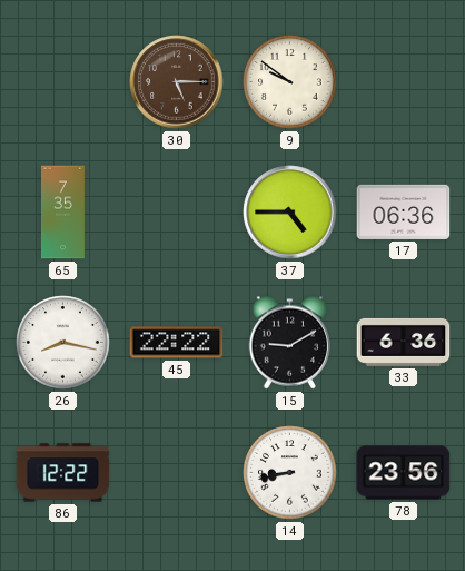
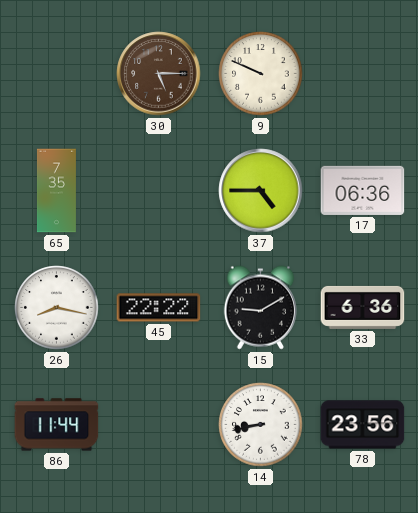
9: 9:51 -> 9:49
86: 12:22 -> 11:44
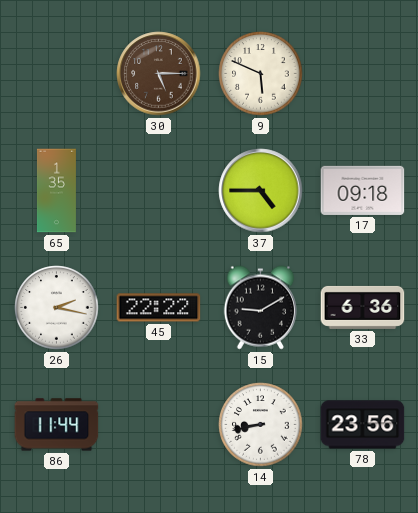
9: 9:49 -> 5:49
65: 7:35 -> 1:35
17: 06:36 -> 09:18
26: 8:17 -> 2:17
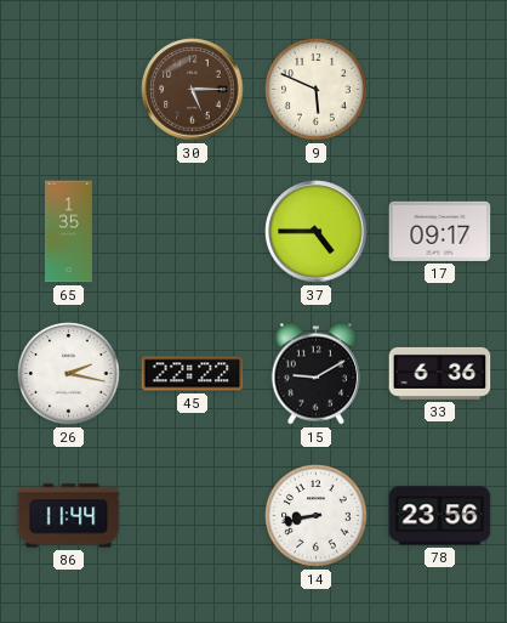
17: 09:18 -> 09:17
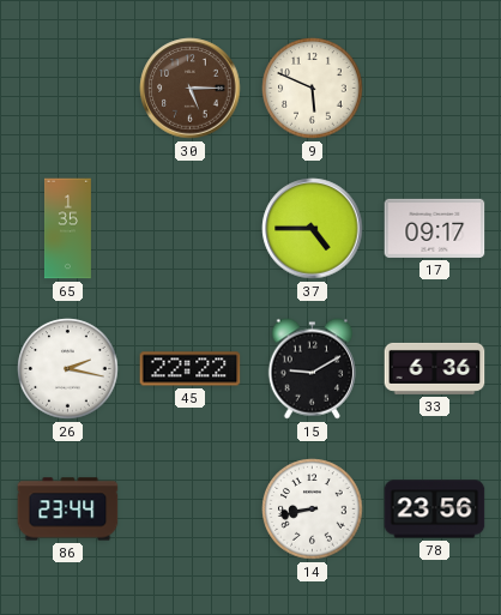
86: 11:44 -> 23:44
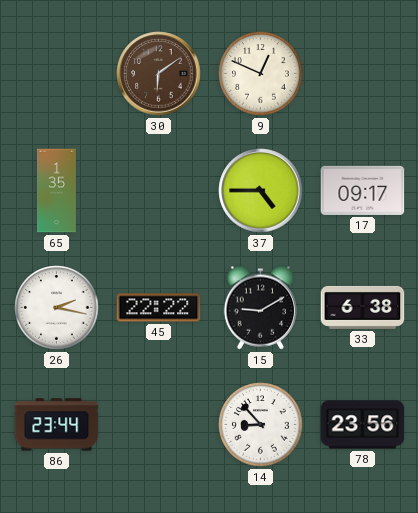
30: 5:15 -> 6:09
9: 5:49 -> 12:49
33: 6:36 -> 6:38
14: 8:43 -> 8:53
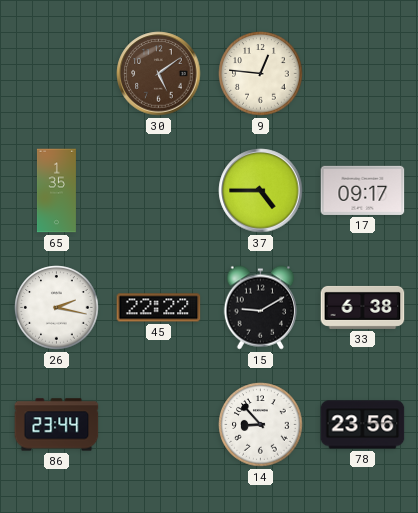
30: 6:09 -> 5:09
9: 12:49 -> 12:46
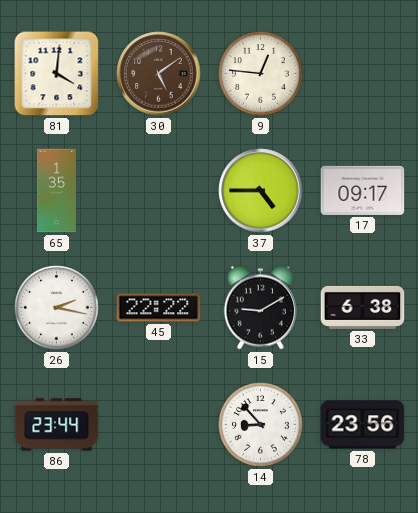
81: none -> 4:01
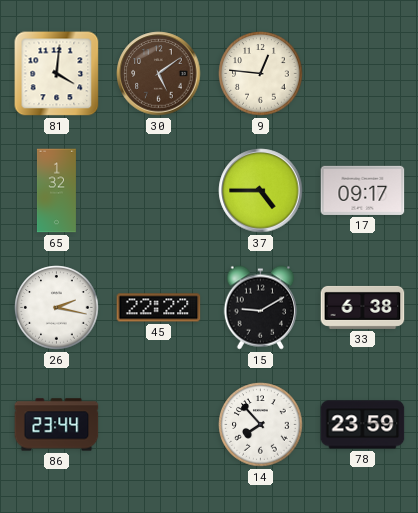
65: 1:35 -> 1:32
14: 8:53 -> 7:53
78: 23:56 -> 23:59
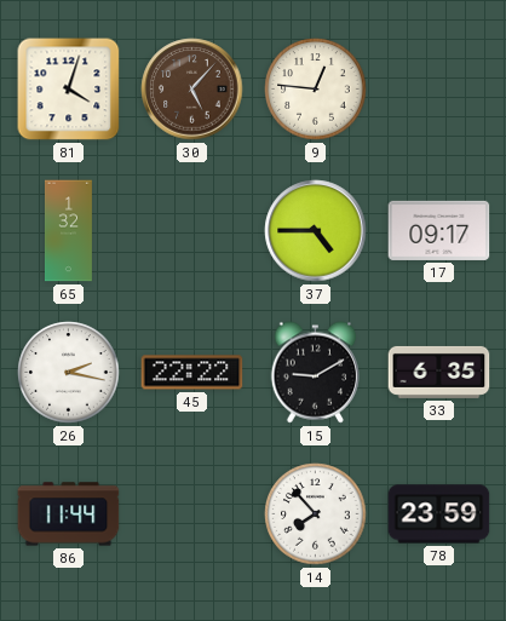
81: 4:01 -> 4:03
30: 5:09 -> 5:07
33: 6:38 -> 6:35
86: 23:44 -> 11:44
